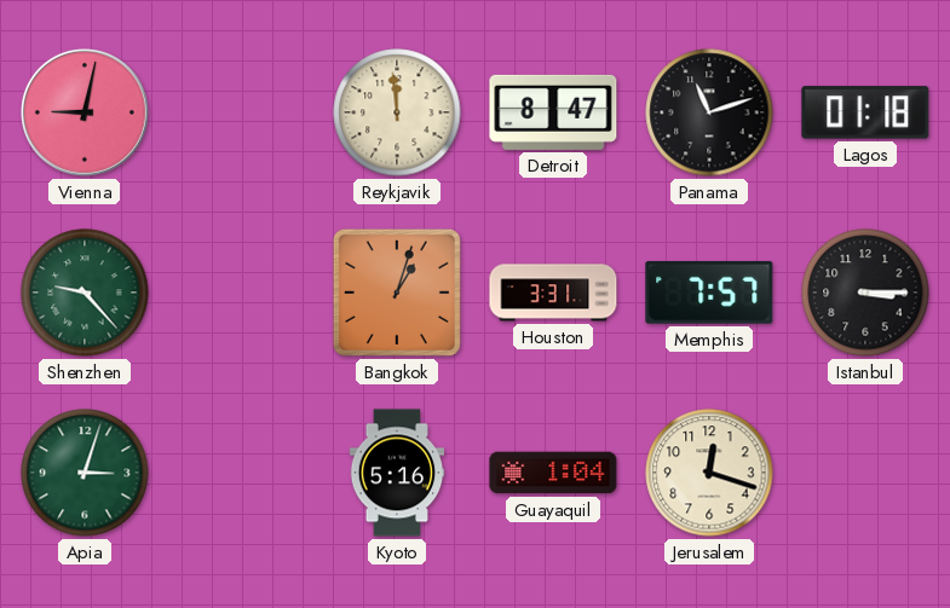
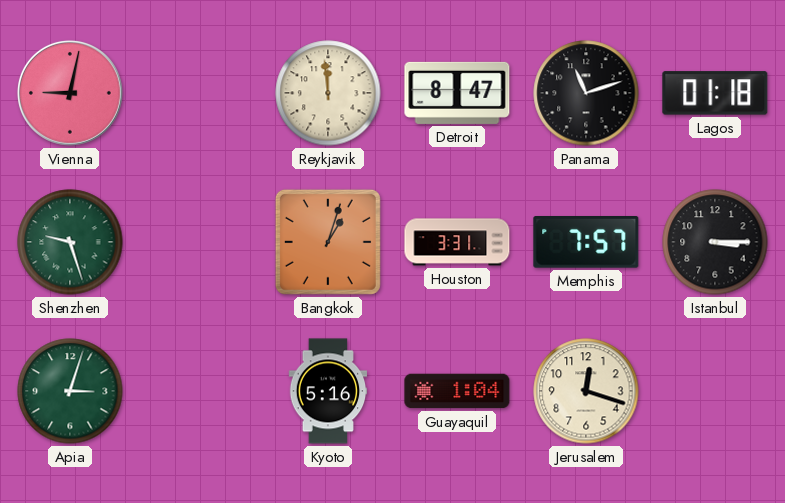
Shenzhen: 9:23 -> 9:27
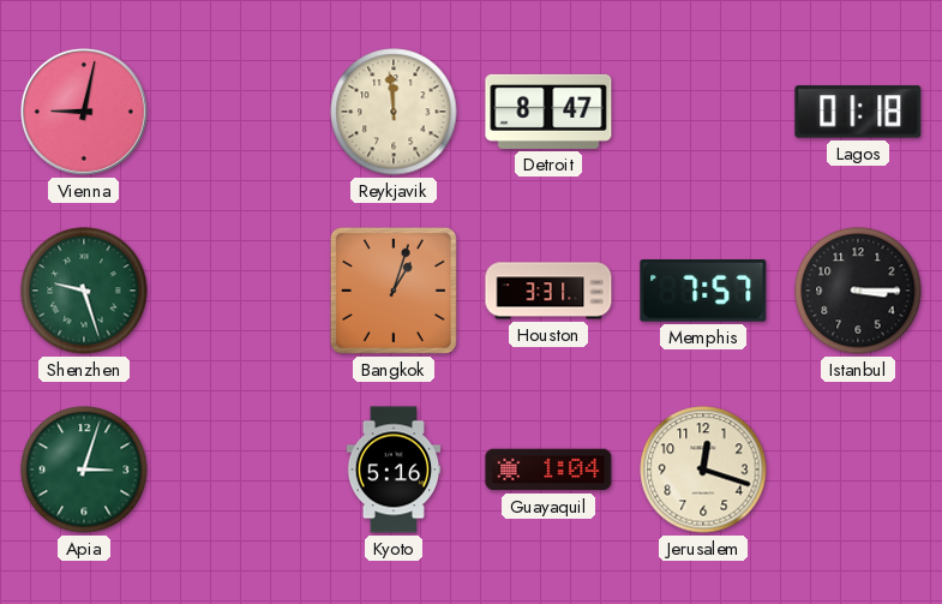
Panama: 11:12 -> none
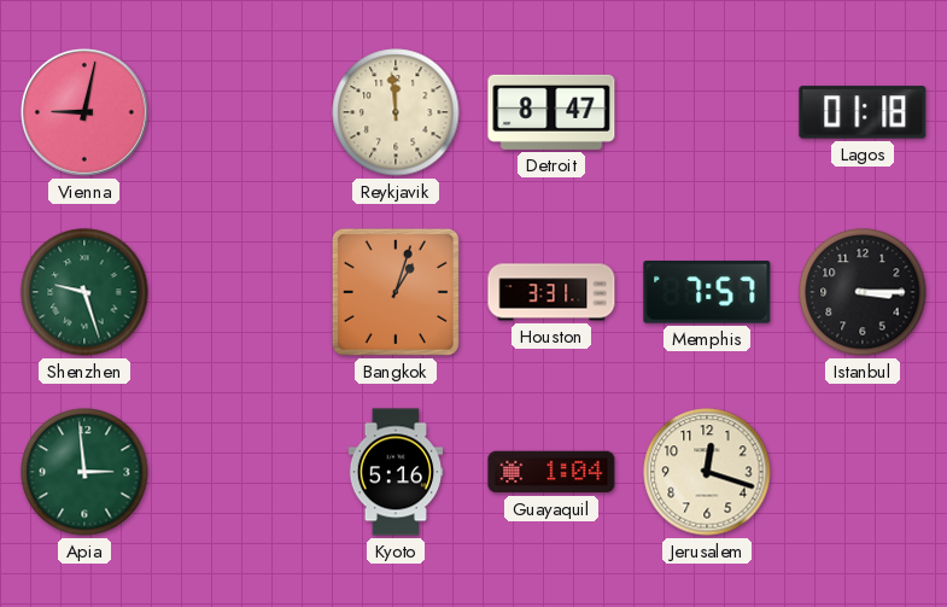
Apia: 3:03 -> 2:59
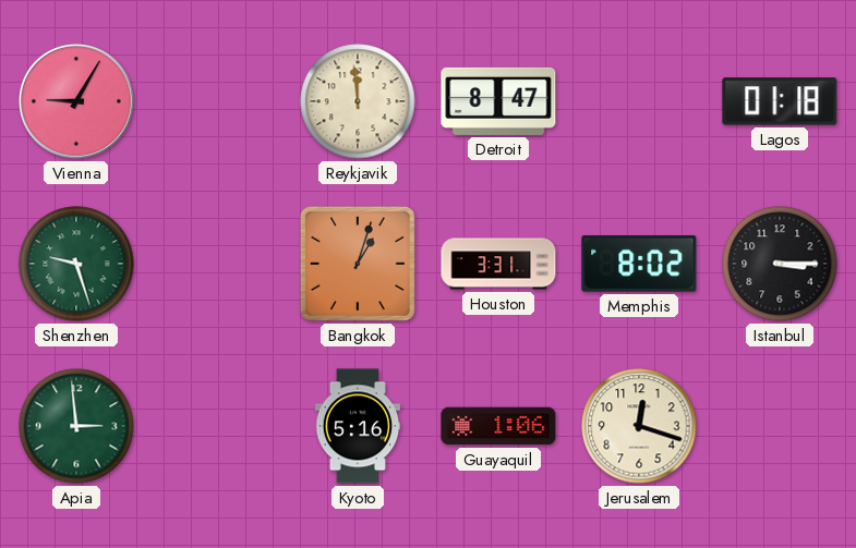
Vienna: 9:02 -> 9:05
Memphis: 7:57 -> 8:02
Guayaquil: 1:04 -> 1:06
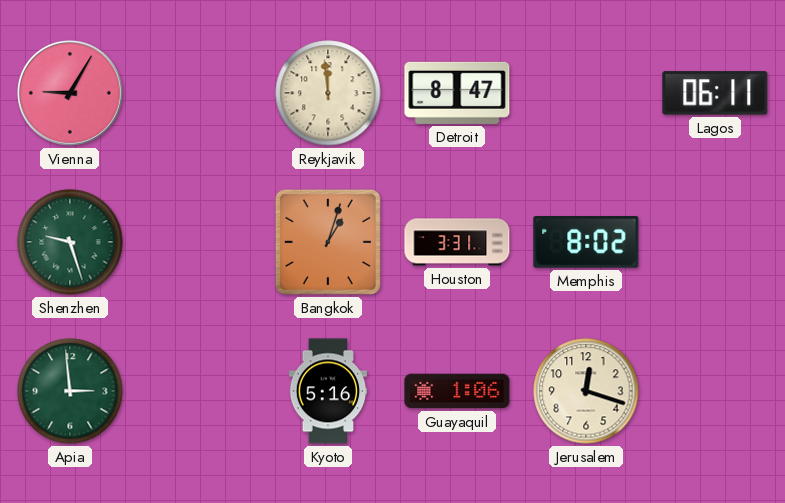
Lagos: 01:18 -> 06:11
Istanbul: 3:15 -> none
